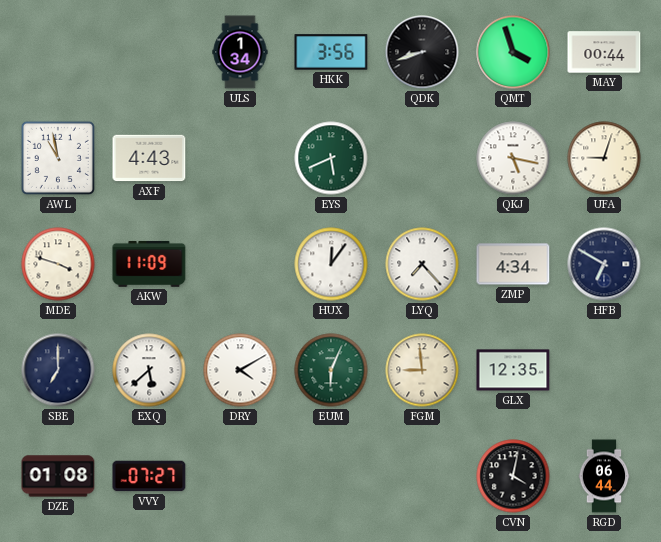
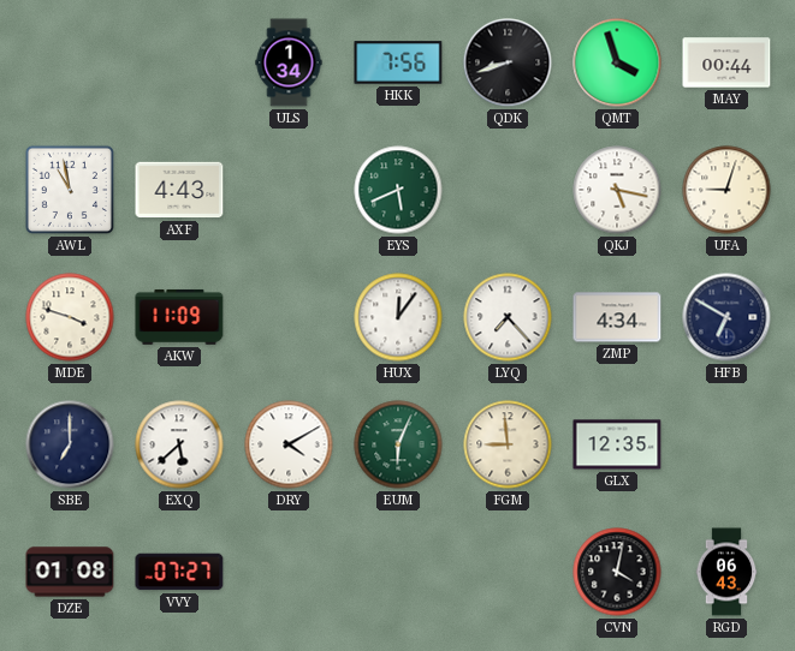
HKK: 3:56 -> 7:56
RGD: 06:44 -> 06:43
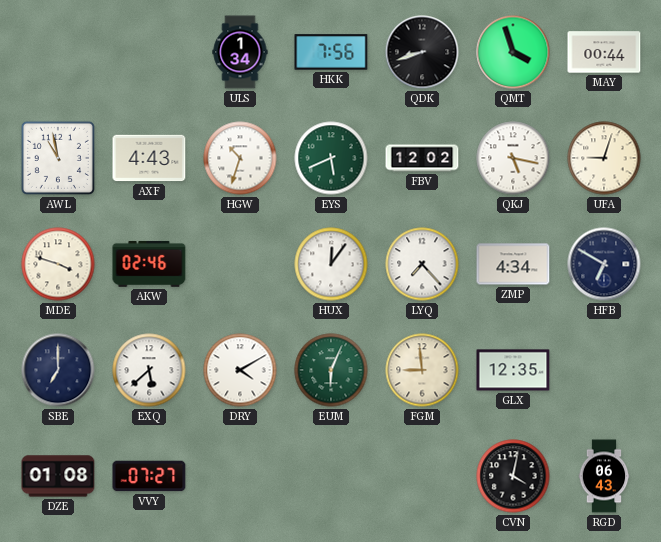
HGW: none -> 10:33
FBV: none -> 12:02
AKW: 11:09 -> 02:46
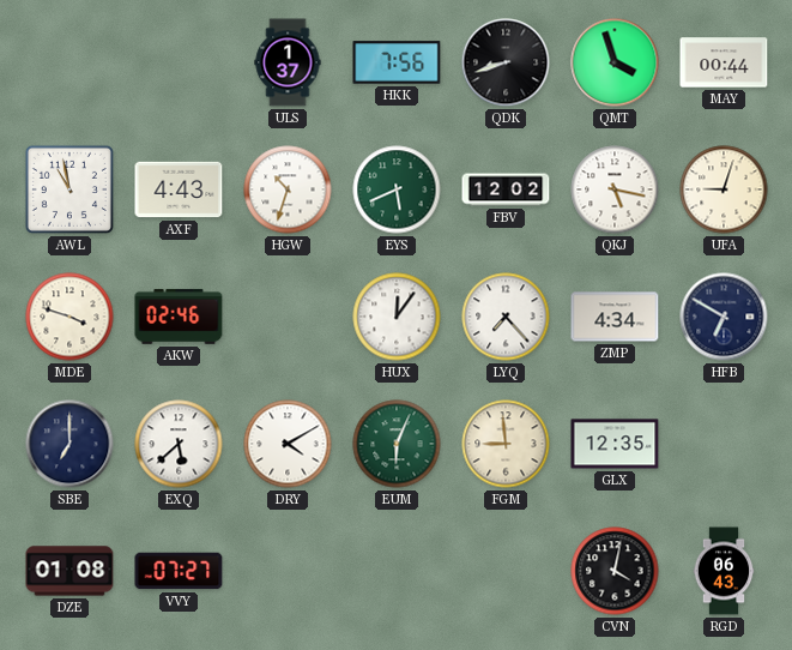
ULS: 1:34 -> 1:37
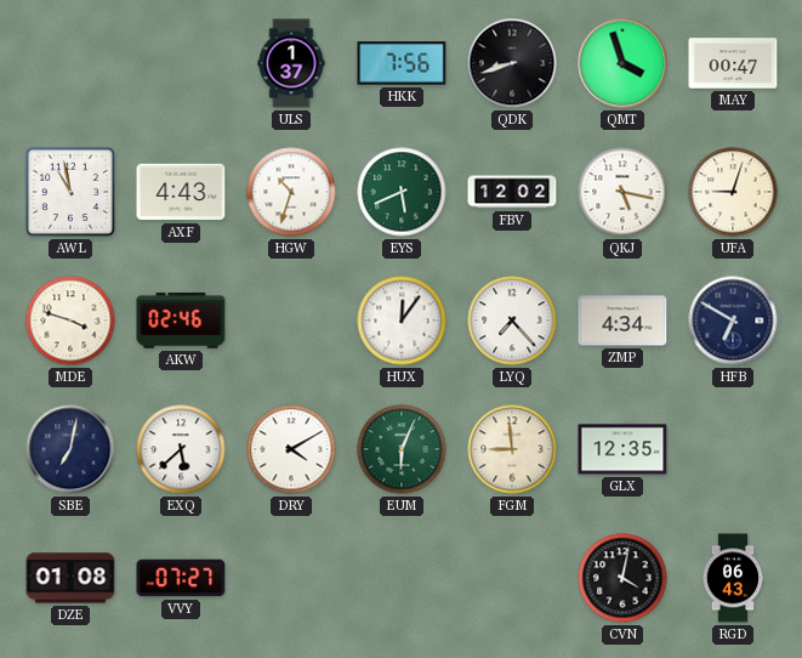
MAY: 00:44 -> 00:47
SBE: 7:00 -> 7:02
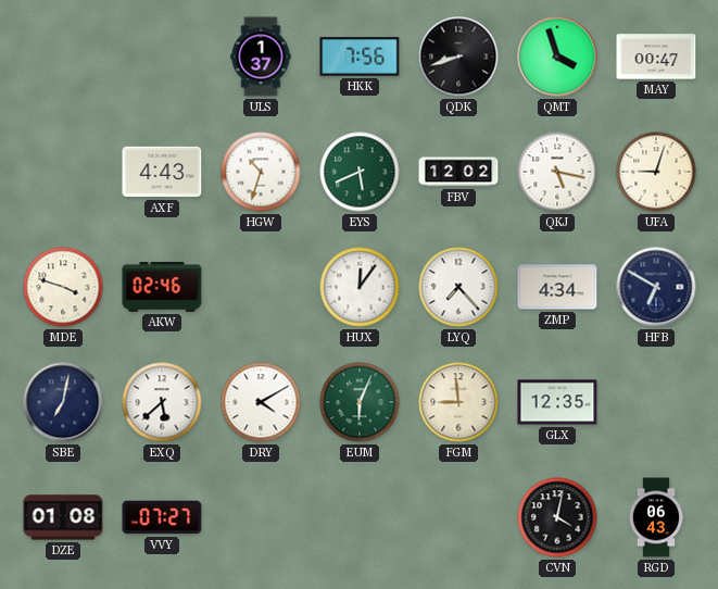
AWL: 10:58 -> none
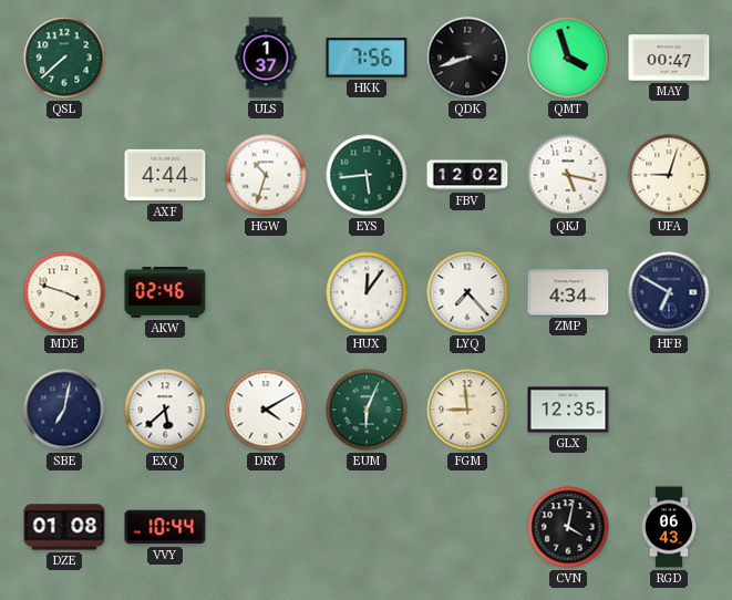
QSL: none -> 7:38
AXF: 4:43 -> 4:44
EYS: 5:41 -> 5:44
VVY: 07:27 -> 10:44
